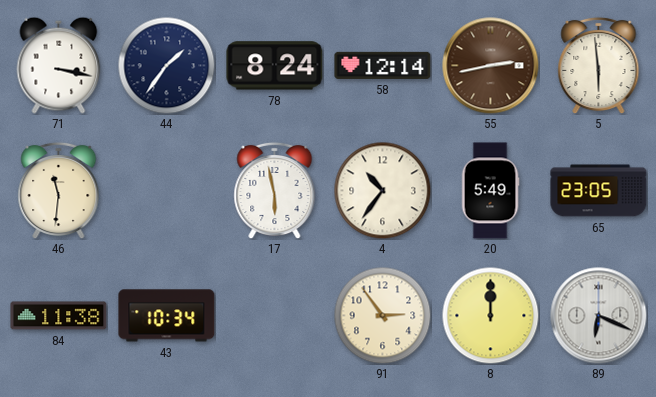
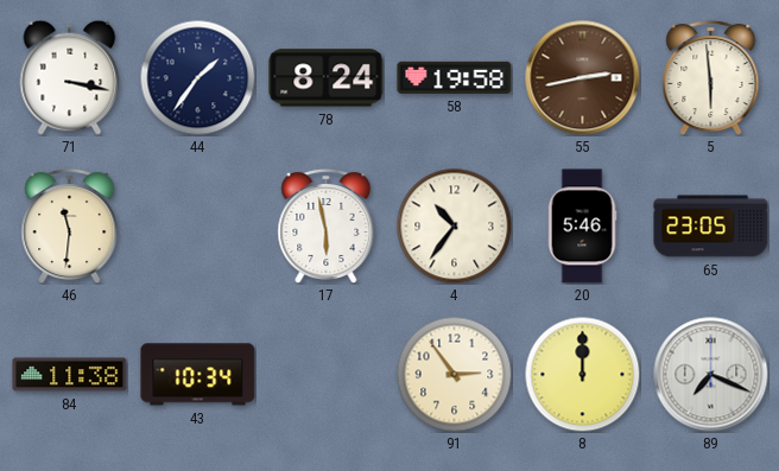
58: 12:14 -> 19:58
20: 5:49 -> 5:46
89: 6:19 -> 7:19
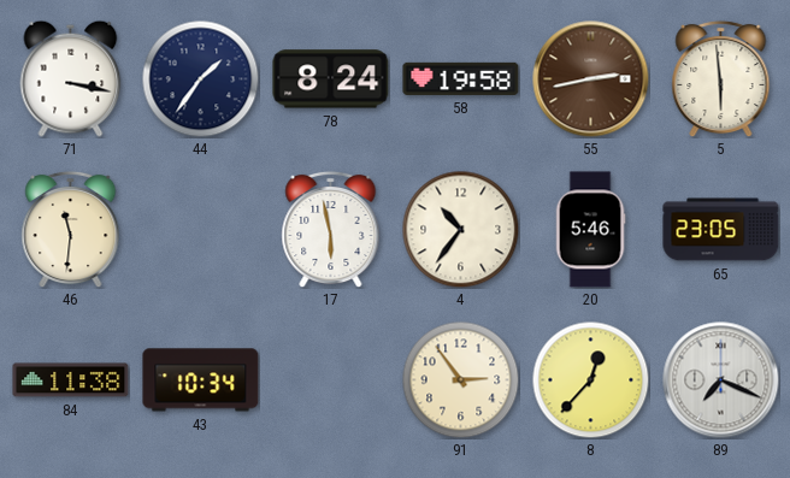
8: 12:00 -> 12:37
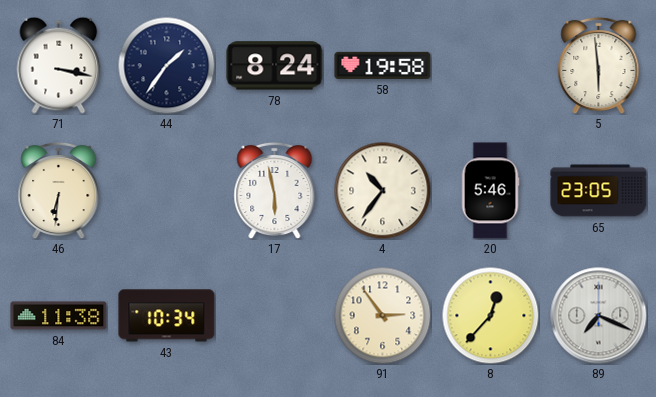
55: 2:43 -> none
46: 11:31 -> 6:31
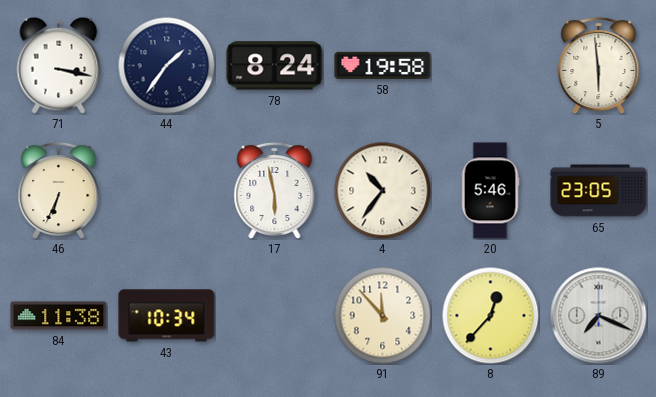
46: 6:31 -> 6:34
91: 2:54 -> 11:53
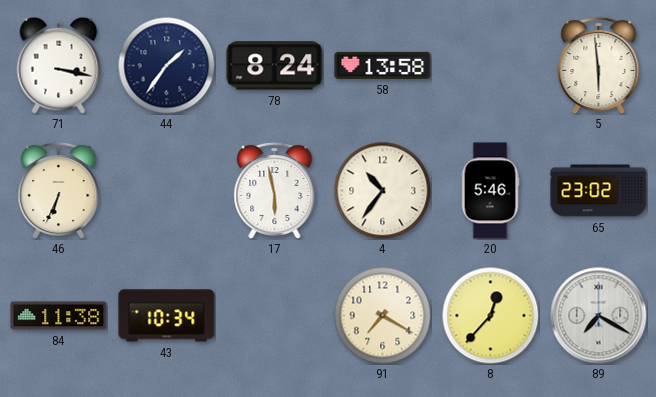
58: 19:58 -> 13:58
65: 23:05 -> 23:02
91: 11:53 -> 7:20
89: 7:19 -> 7:20
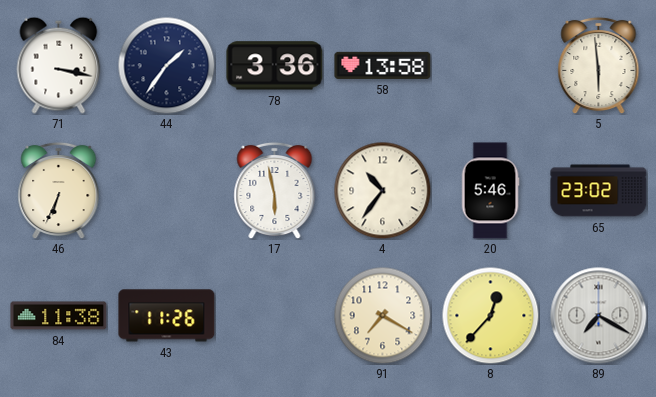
78: 8:24 -> 3:36
43: 10:34 -> 11:26
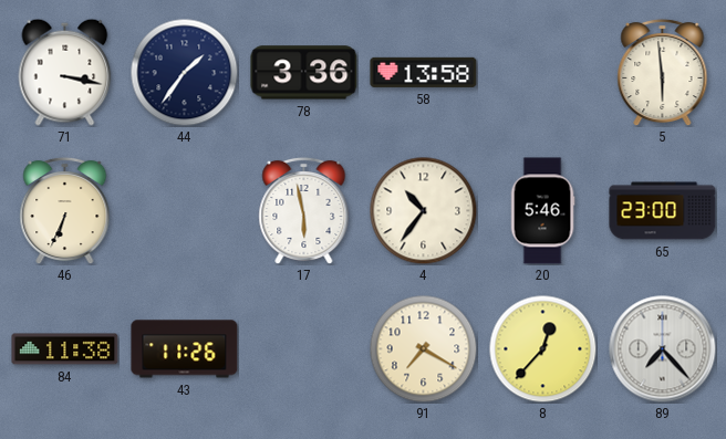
65: 23:02 -> 23:00
89: 7:20 -> 7:23
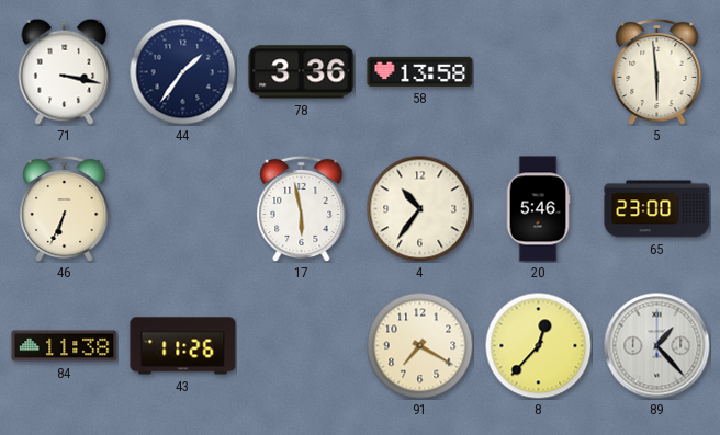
89: 7:23 -> 1:23
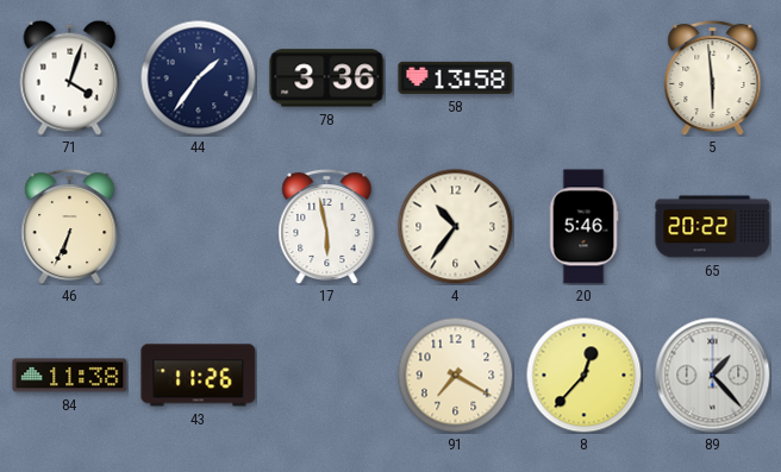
71: 3:17 -> 4:03
65: 23:00 -> 20:22
